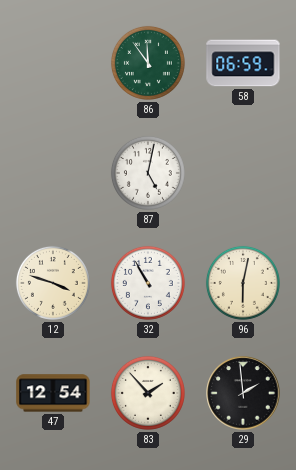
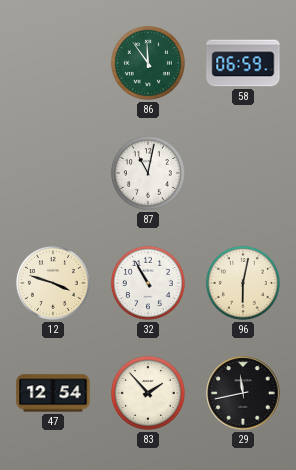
87: 5:02 -> 11:02
29: 1:59 -> 11:43
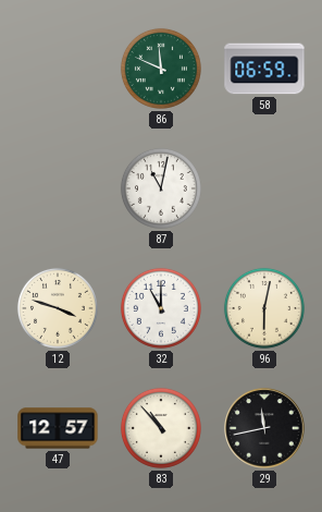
86: 11:54 -> 11:49
32: 10:55 -> 11:00
47: 12:54 -> 12:57
83: 1:53 -> 10:53
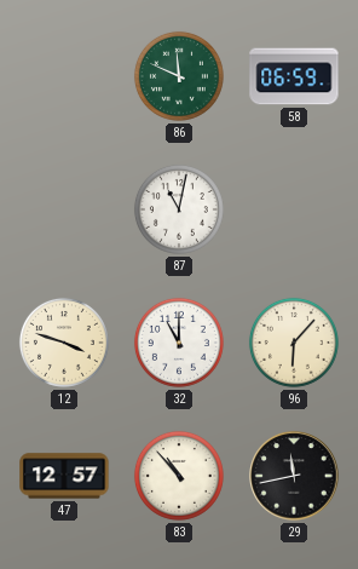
96: 6:02 -> 6:07
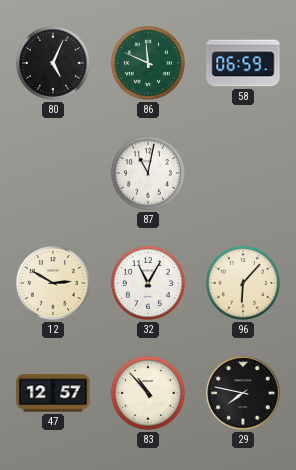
80: none -> 5:04
12: 3:48 -> 2:50
32: 11:00 -> 11:05
29: 11:43 -> 7:47
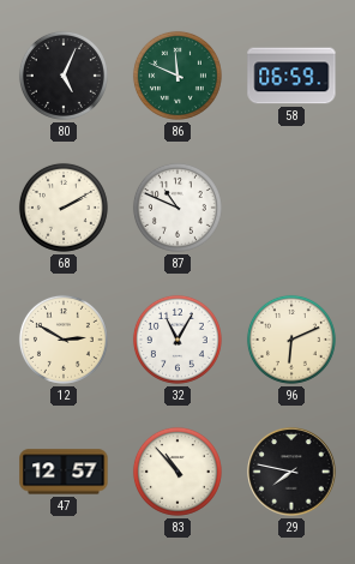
68: none -> 2:10
87: 11:02 -> 10:49
96: 6:07 -> 6:11
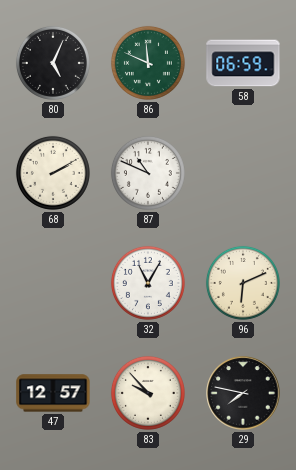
12: 2:50 -> none
83: 10:53 -> 9:53
